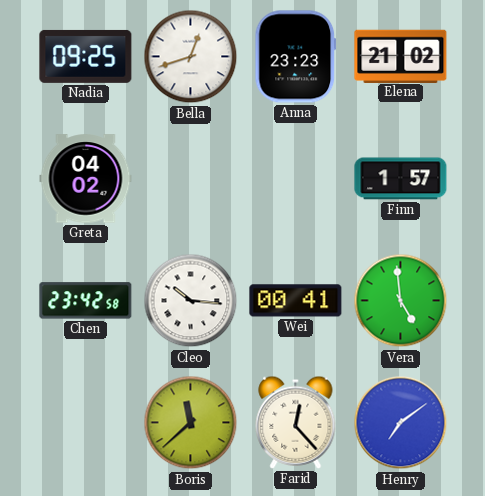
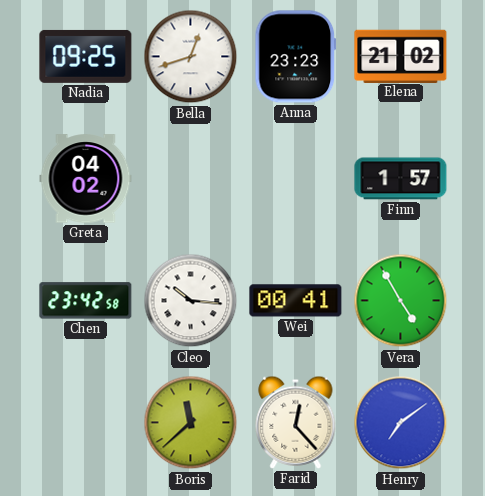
Vera: 4:59 -> 4:55
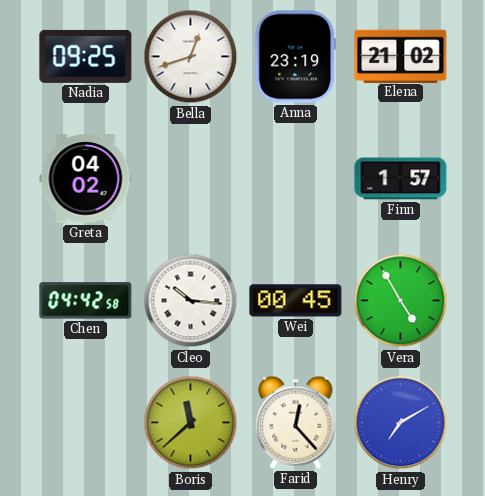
Anna: 23:23 -> 23:19
Chen: 23:42 -> 04:42
Wei: 00:41 -> 00:45
Henry: 7:09 -> 7:10
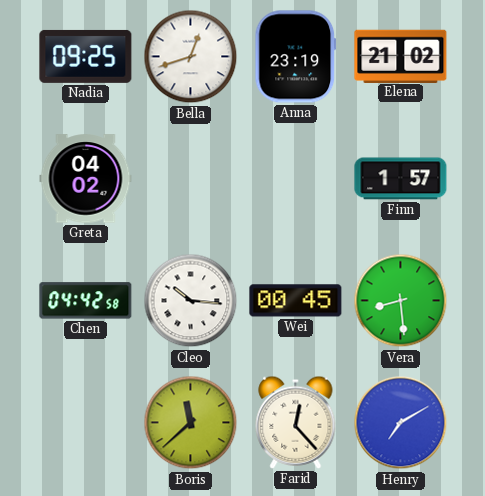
Vera: 4:55 -> 8:29
